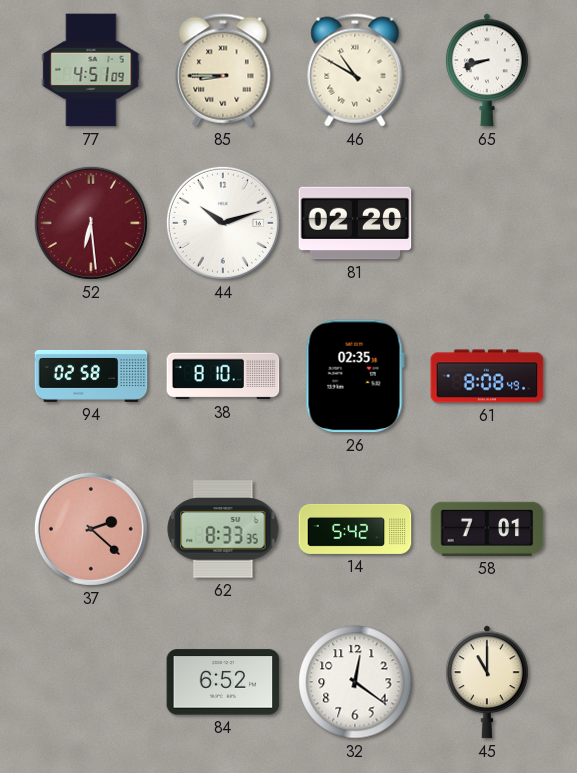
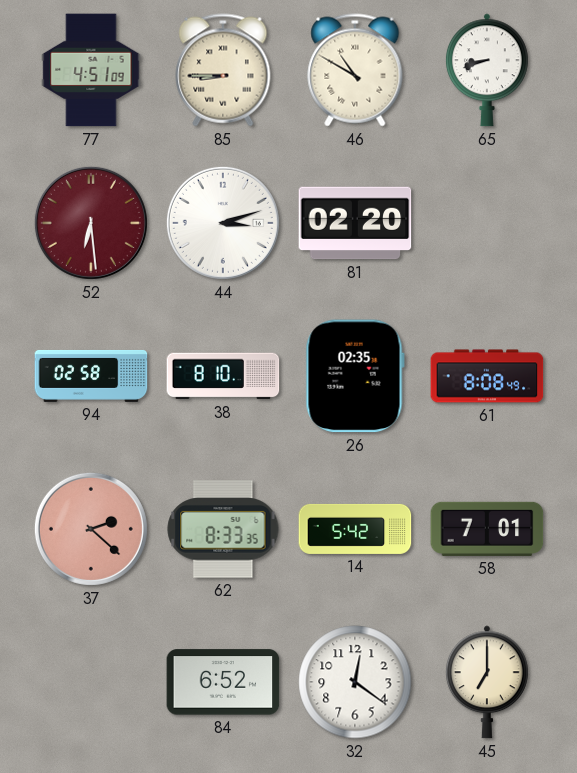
44: 10:12 -> 3:12
45: 11:00 -> 7:00
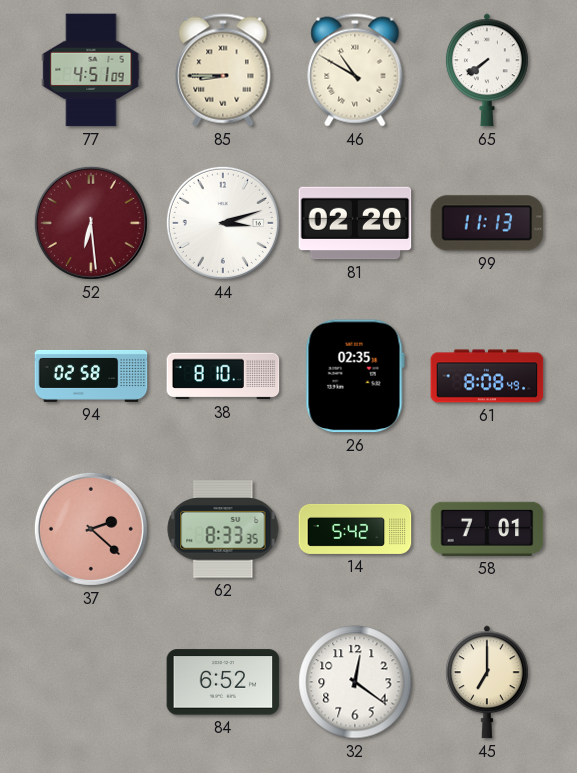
65: 8:42 -> 7:39
99: none -> 11:13
